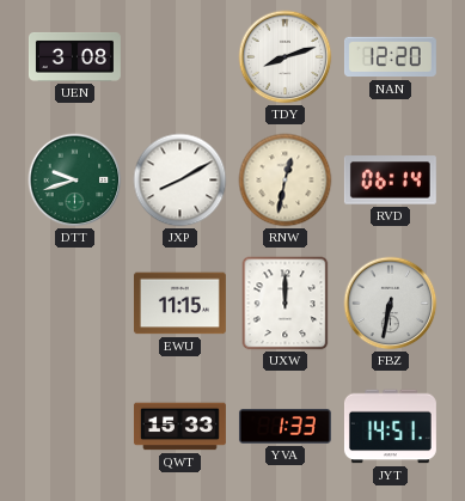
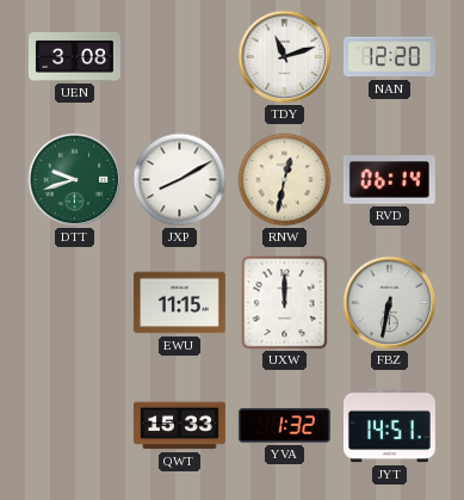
TDY: 8:12 -> 11:12
YVA: 1:33 -> 1:32
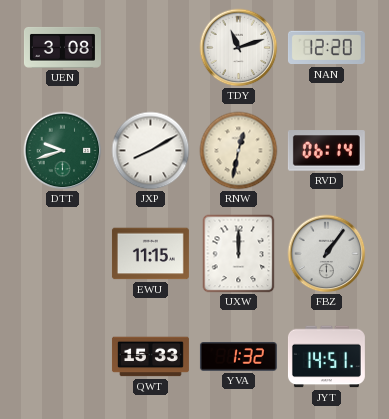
FBZ: 6:32 -> 1:06
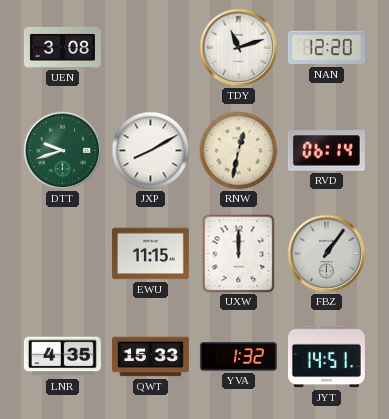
LNR: none -> 4:35
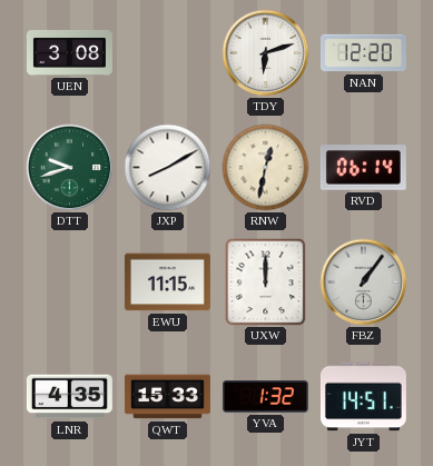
TDY: 11:12 -> 6:12
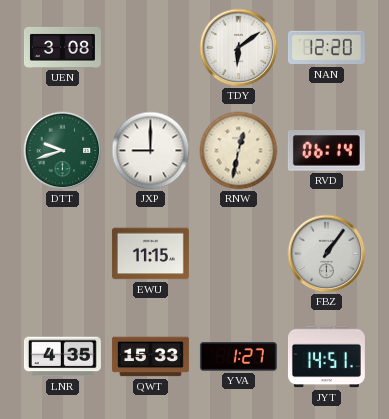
TDY: 6:12 -> 6:09
JXP: 8:10 -> 9:00
UXW: 12:00 -> none
YVA: 1:32 -> 1:27
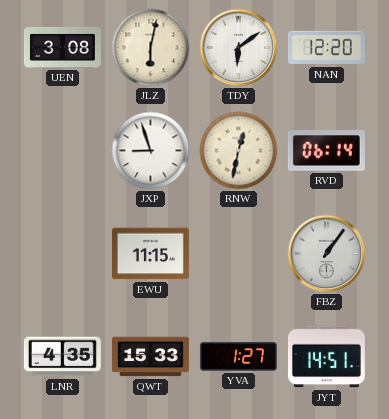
JLZ: none -> 6:02
DTT: 9:42 -> none
JXP: 9:00 -> 8:57
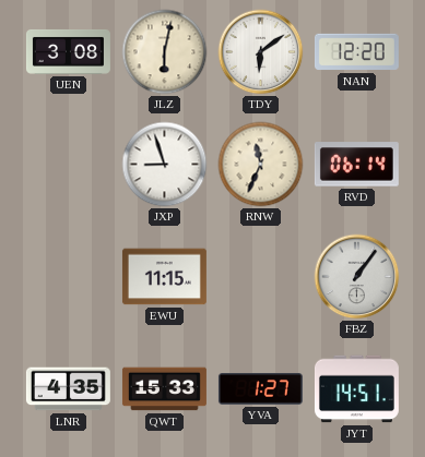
RNW: 12:32 -> 11:34
